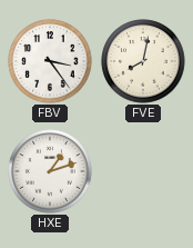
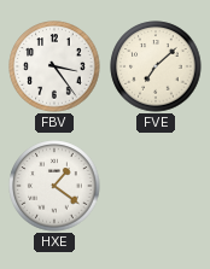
FVE: 8:02 -> 7:08
HXE: 1:12 -> 1:21
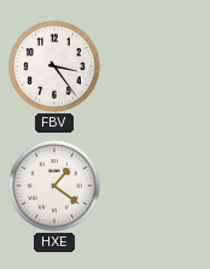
FVE: 7:08 -> none
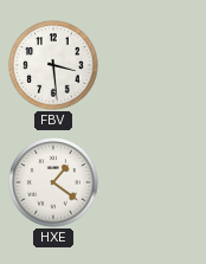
FBV: 3:24 -> 3:29
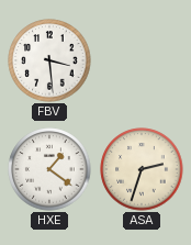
ASA: none -> 2:33
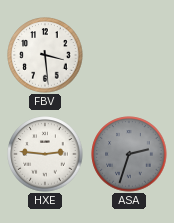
HXE: 1:21 -> 2:46
ASA dial: cream -> grey
